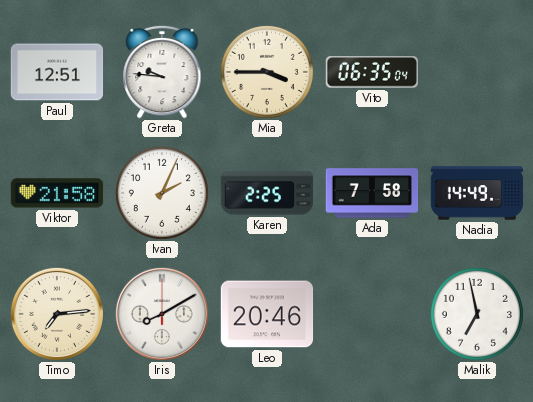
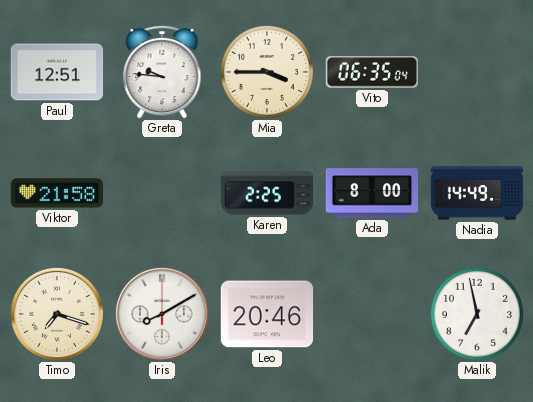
Ivan: 2:04 -> none
Ada: 7:58 -> 8:00
Timo: 7:14 -> 7:18
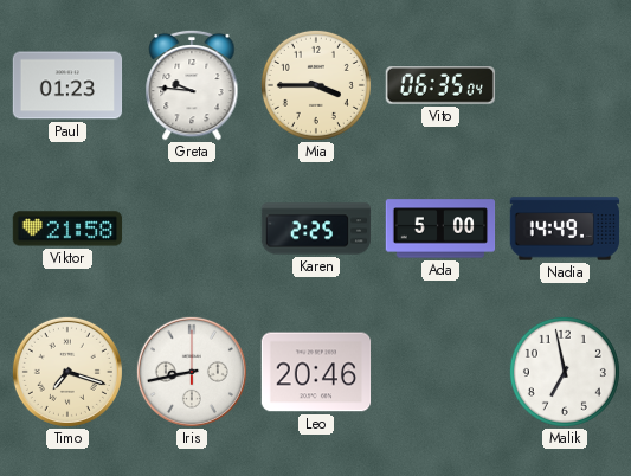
Paul: 12:51 -> 01:23
Ada: 8:00 -> 5:00
Iris: 8:10 -> 8:43
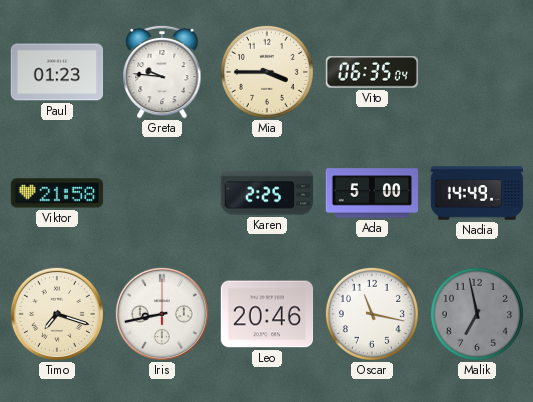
Oscar: none -> 11:17
Malik dial: white -> grey
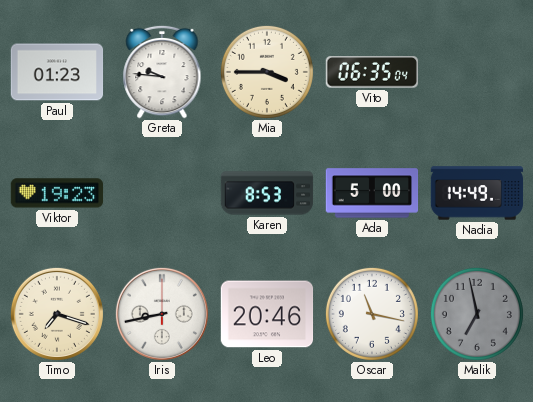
Viktor: 21:58 -> 19:23
Karen: 2:25 -> 8:53
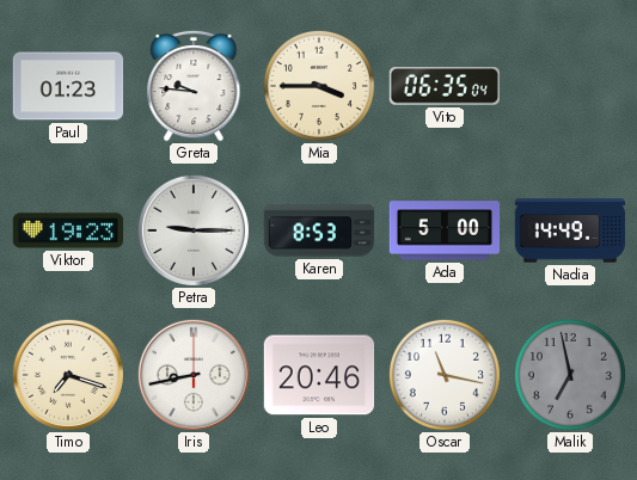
Petra: none -> 9:15
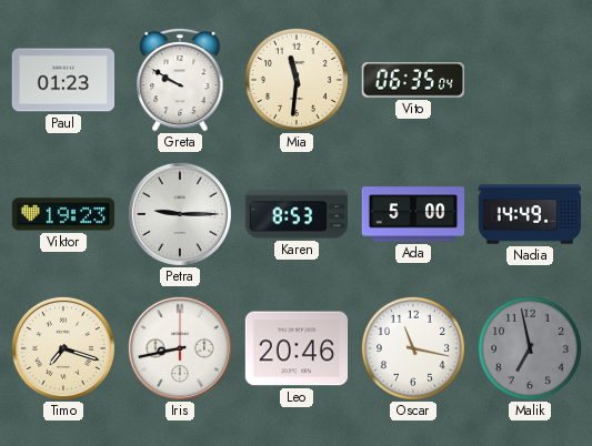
Greta: 9:46 -> 9:50
Mia: 3:45 -> 11:31
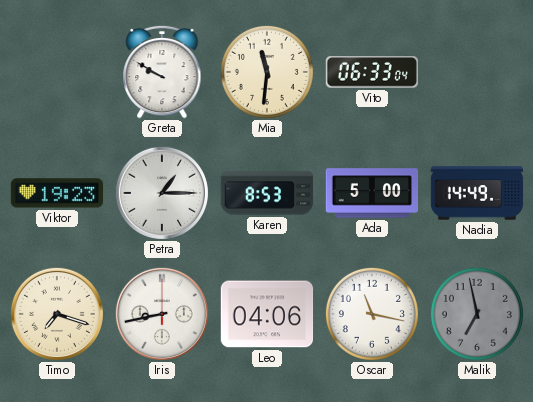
Paul: 01:23 -> none
Vito: 06:35 -> 06:33
Petra: 9:15 -> 1:15
Leo: 20:46 -> 04:06
